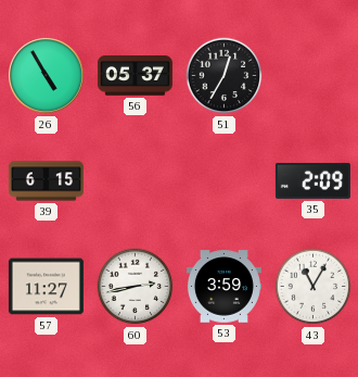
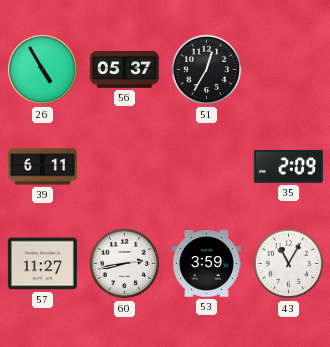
39: 6:15 -> 6:11
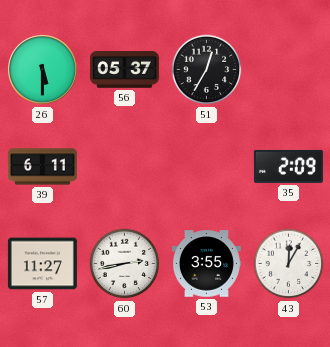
26: 4:55 -> 5:30
53: 3:59 -> 3:55
43: 11:05 -> 12:05
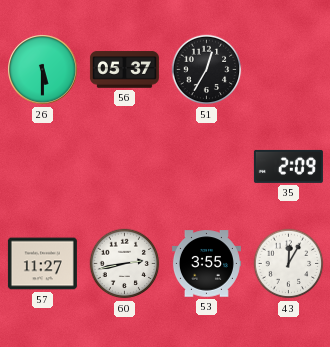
39: 6:11 -> none
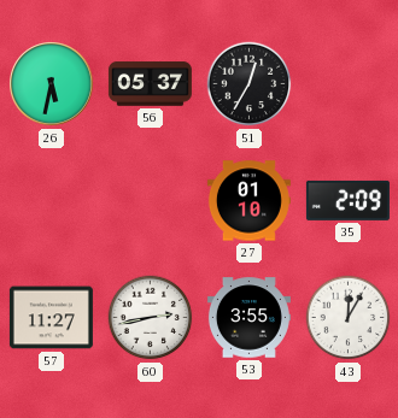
26: 5:30 -> 5:32
27: none -> 01:10
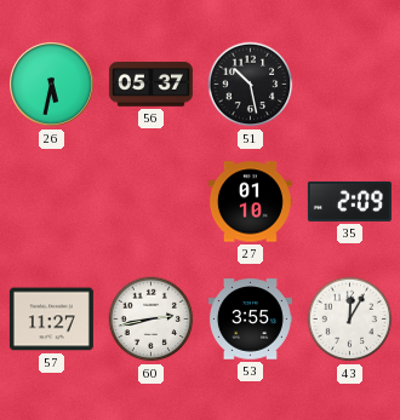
51: 12:35 -> 10:28
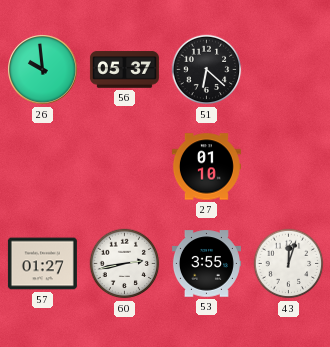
26: 5:32 -> 9:59
51: 10:28 -> 6:22
35: 2:09 -> none
57: 11:27 -> 01:27
43: 12:05 -> 12:03
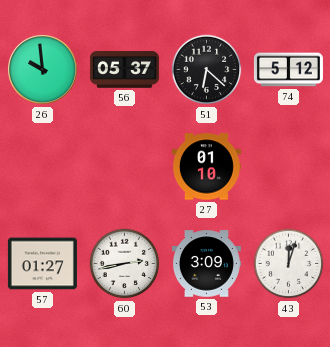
74: none -> 5:12
53: 3:55 -> 3:09
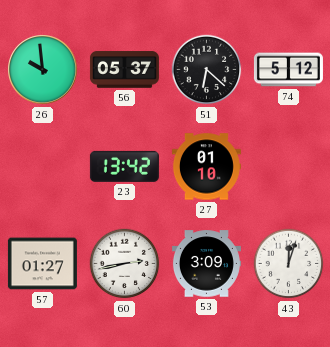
23: none -> 13:42
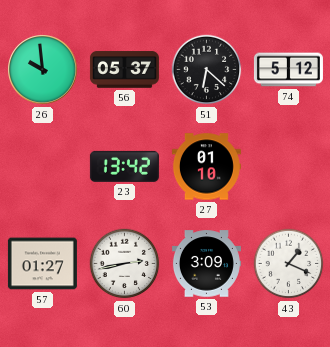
43: 12:03 -> 1:19
